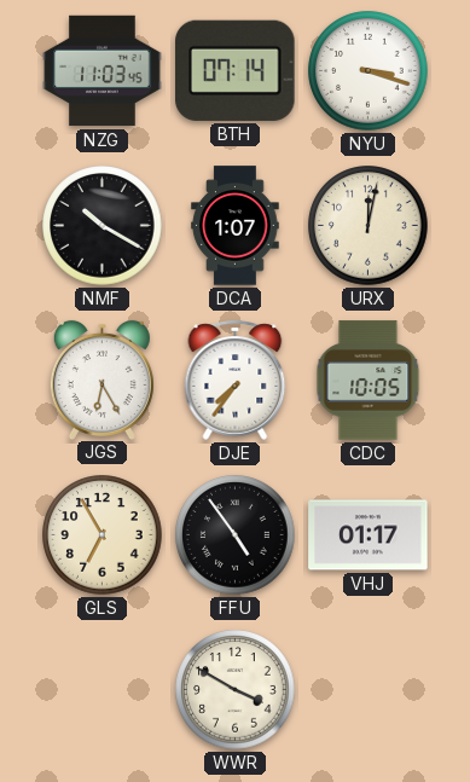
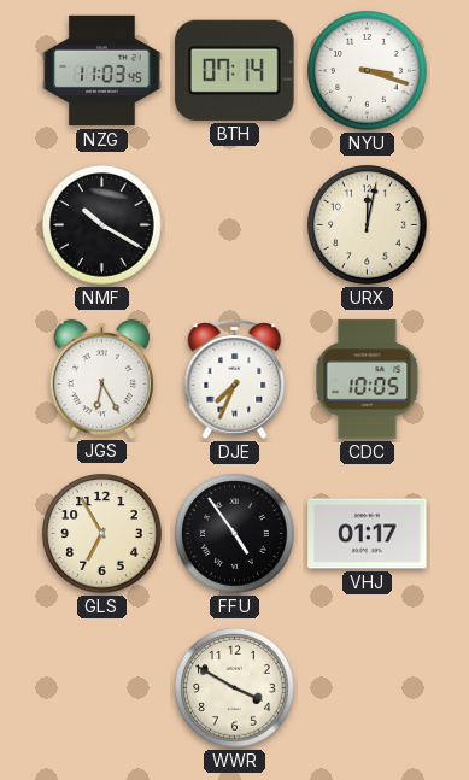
DCA: 1:07 -> none
DJE: 7:36 -> 7:34
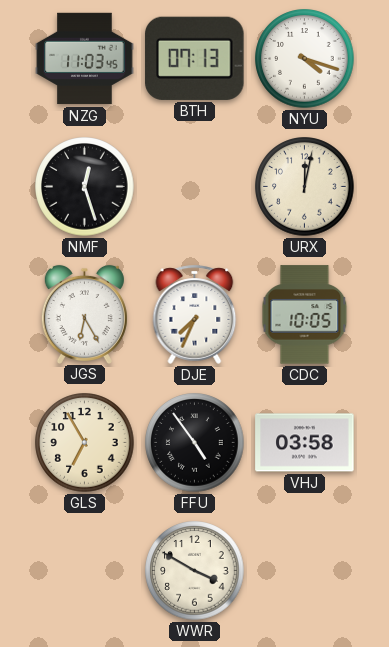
BTH: 07:14 -> 07:13
NYU: 3:18 -> 4:18
NMF: 10:20 -> 12:27
VHJ: 01:17 -> 03:58
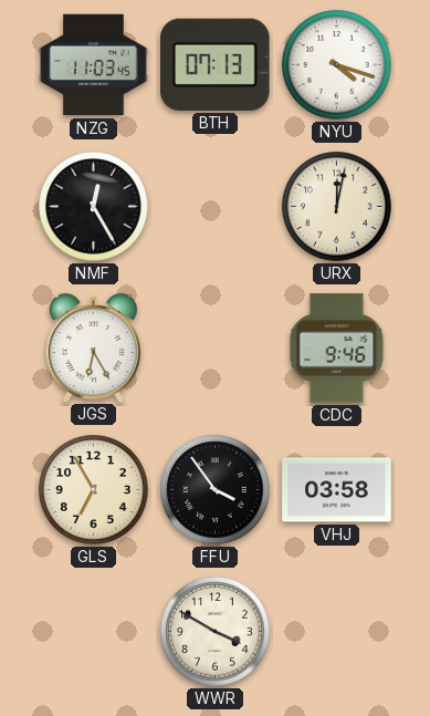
NMF: 12:27 -> 12:25
DJE: 7:34 -> none
CDC: 10:05 -> 9:46
FFU: 4:54 -> 3:54
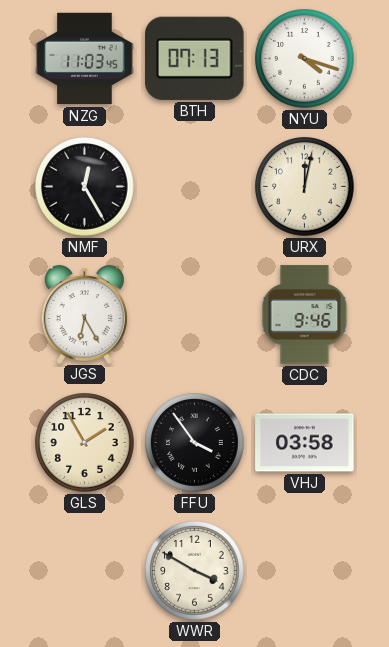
GLS: 6:55 -> 1:55
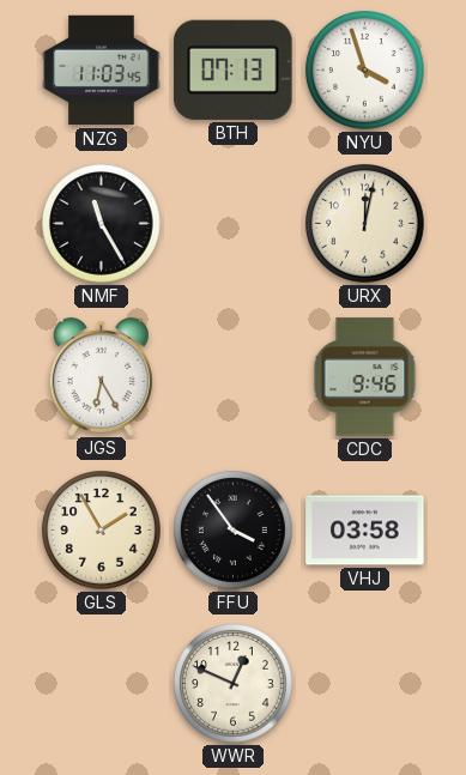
NYU: 4:18 -> 3:57
NMF: 12:25 -> 11:25
WWR: 3:50 -> 12:49
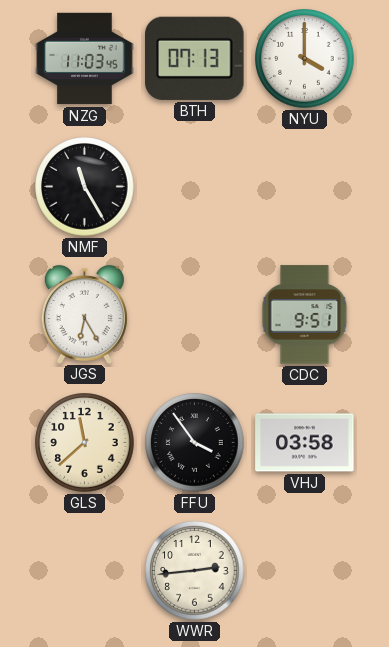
NYU: 3:57 -> 4:00
URX: 12:02 -> none
CDC: 9:46 -> 9:51
GLS: 1:55 -> 11:38
WWR: 12:49 -> 2:44
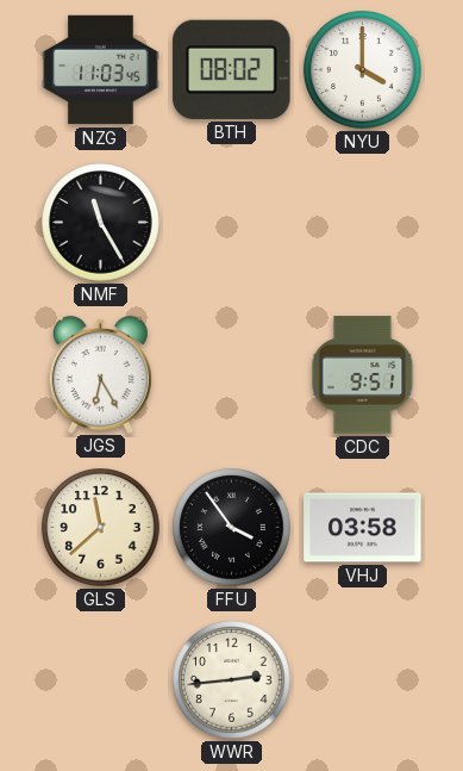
BTH: 07:13 -> 08:02
